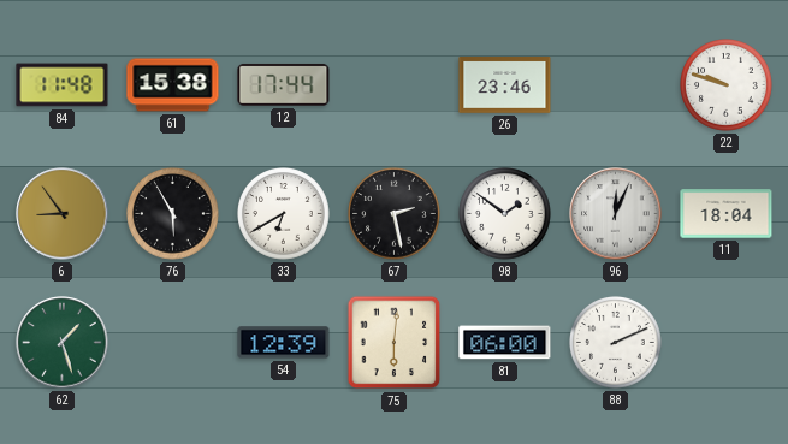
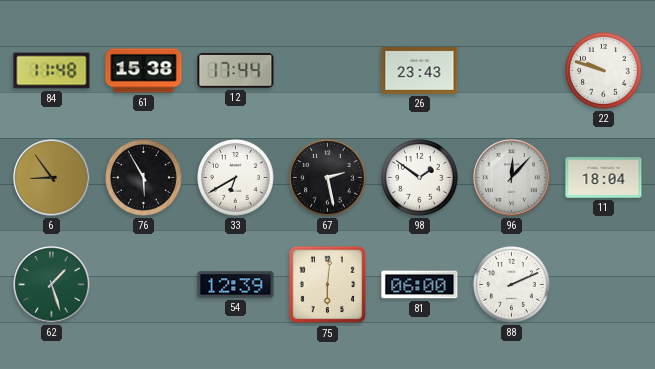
26: 23:46 -> 23:43
96: 12:04 -> 12:07
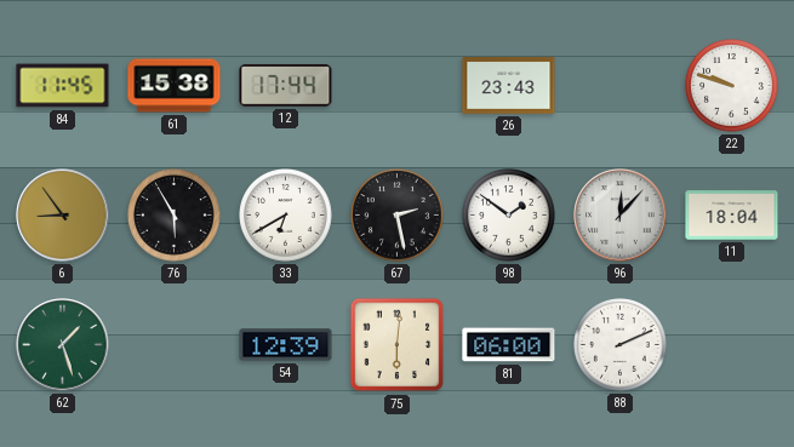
84: 11:48 -> 11:45
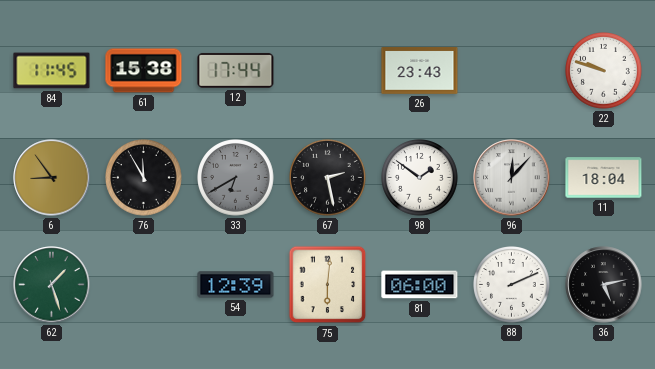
76: 5:55 -> 11:55
33 dial: white -> grey
36: none -> 5:13
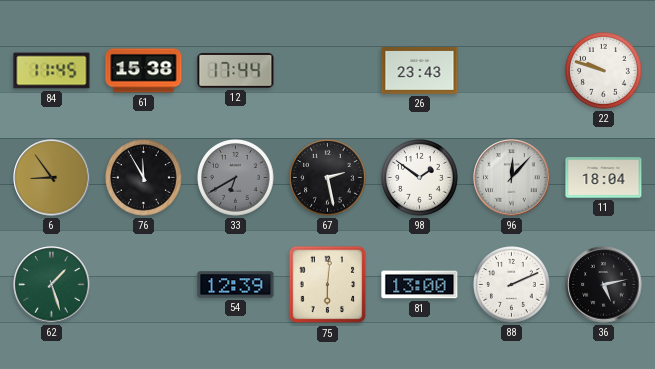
81: 06:00 -> 13:00
